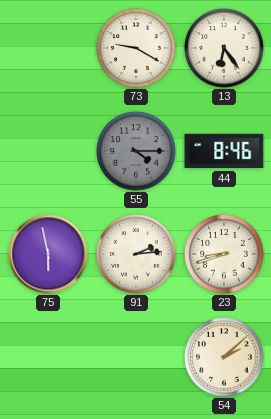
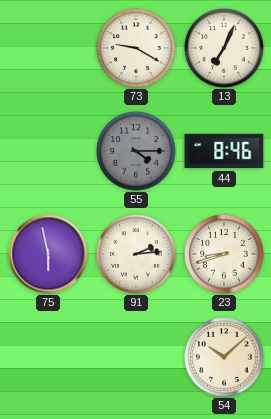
13: 6:24 -> 7:04
54: 2:08 -> 10:08
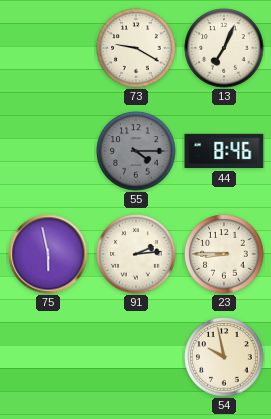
23: 8:42 -> 8:45
54: 10:08 -> 9:58
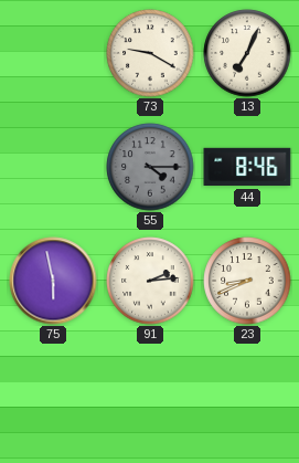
23: 8:45 -> 8:41
54: 9:58 -> none
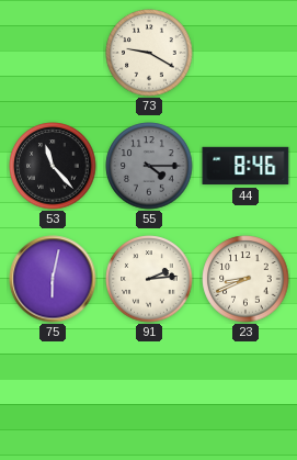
13: 7:04 -> none
53: none -> 11:23
75: 5:58 -> 6:02
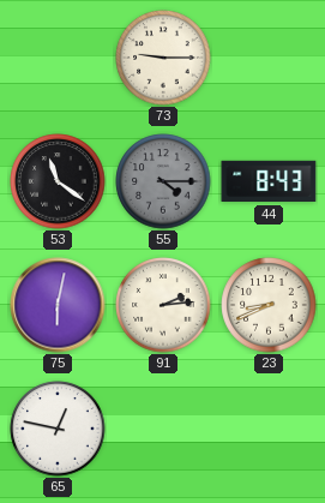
73: 9:20 -> 9:15
53: 11:23 -> 11:21
44: 8:46 -> 8:43
65: none -> 12:47
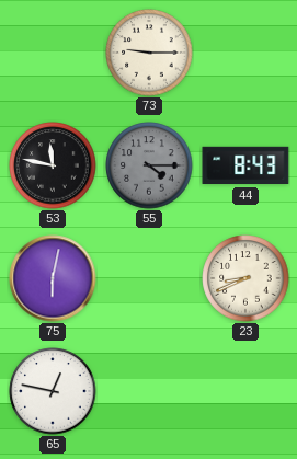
53: 11:21 -> 11:47
91: 2:14 -> none
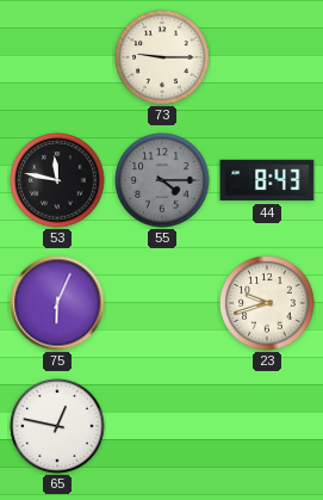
75: 6:02 -> 6:04
23: 8:41 -> 9:42
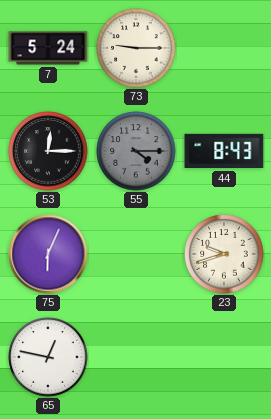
7: none -> 5:24
53: 11:47 -> 12:15
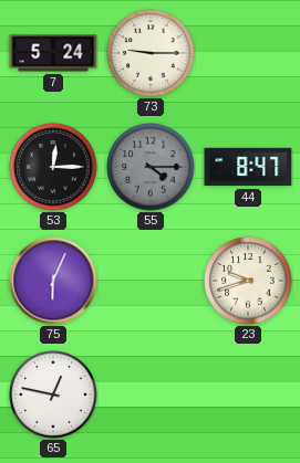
44: 8:43 -> 8:47
